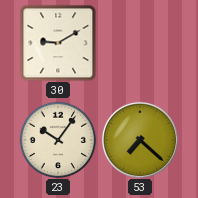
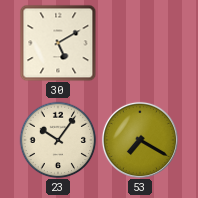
30: 9:10 -> 5:10
53: 7:22 -> 7:20
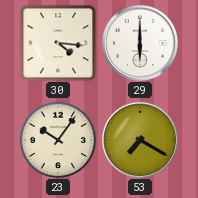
30: 5:10 -> 4:16
29: none -> 6:00
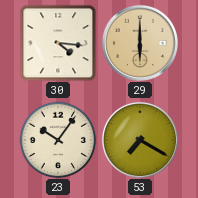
29 dial: white -> champagne
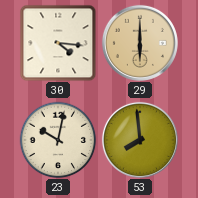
23: 10:06 -> 10:02
53: 7:20 -> 7:59
